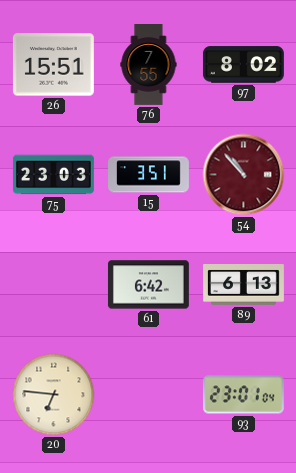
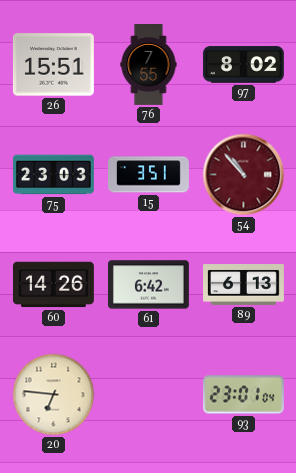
60: none -> 14:26
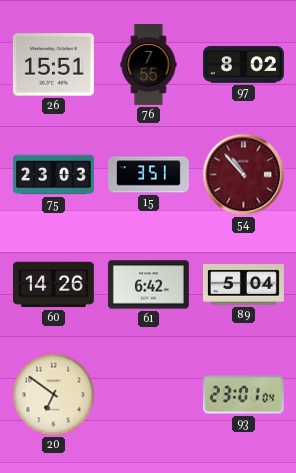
89: 6:13 -> 5:04
20: 6:46 -> 6:51
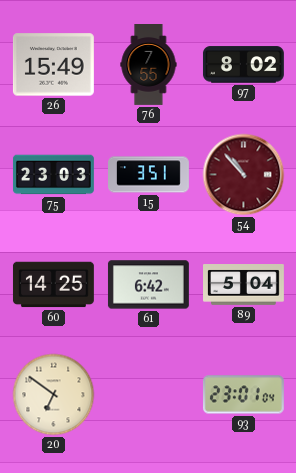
26: 15:51 -> 15:49
60: 14:26 -> 14:25
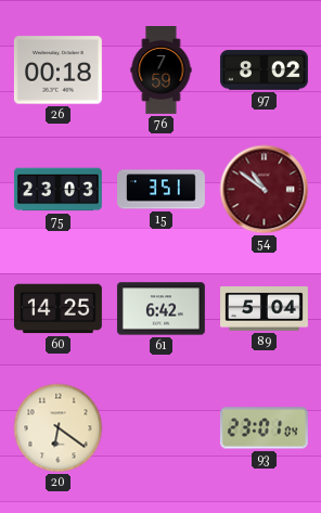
26: 15:49 -> 00:18
76: 7:55 -> 7:59
54: 10:53 -> 10:51
20: 6:51 -> 6:21
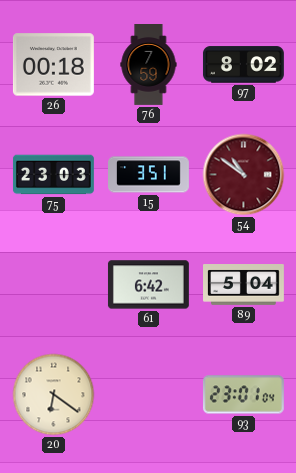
60: 14:25 -> none
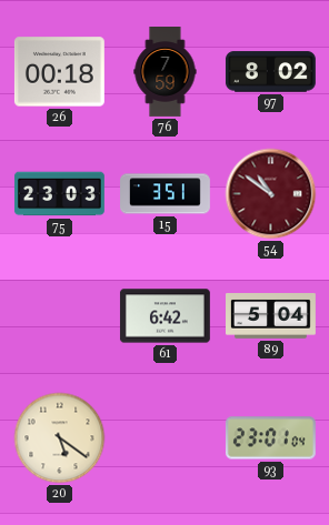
20: 6:21 -> 5:21
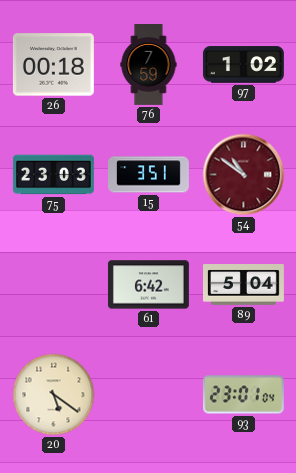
97: 8:02 -> 1:02
